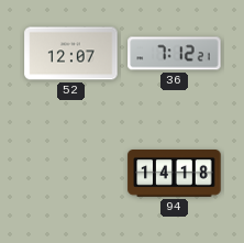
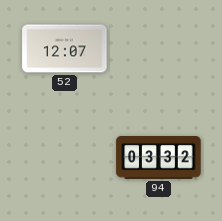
36: 7:12 -> none
94: 14:18 -> 03:32
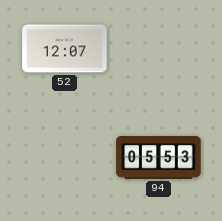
94: 03:32 -> 05:53
